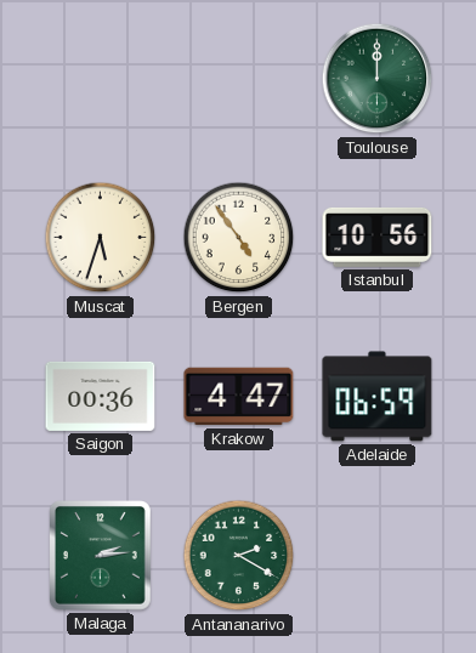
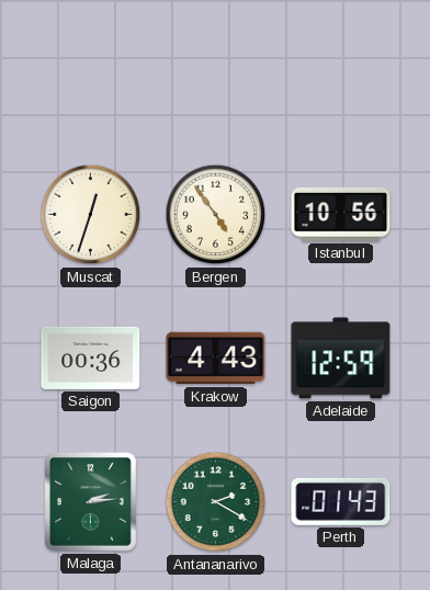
Toulouse: 12:00 -> none
Muscat: 5:33 -> 12:33
Krakow: 4:47 -> 4:43
Adelaide: 06:59 -> 12:59
Perth: none -> 01:43
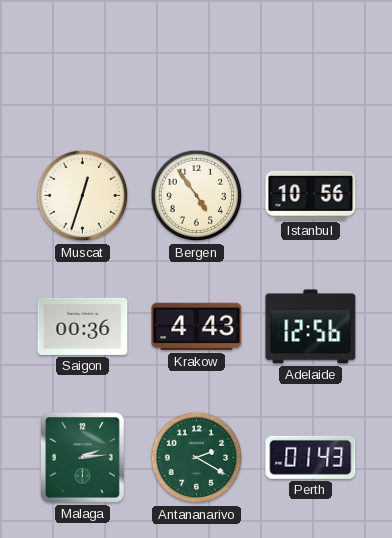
Adelaide: 12:59 -> 12:56
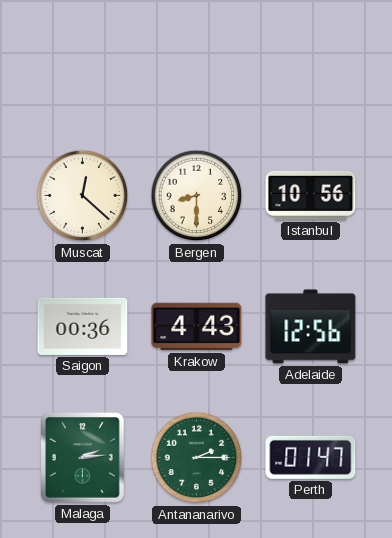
Muscat: 12:33 -> 12:22
Bergen: 4:54 -> 8:30
Antananarivo: 2:20 -> 2:15
Perth: 01:43 -> 01:47
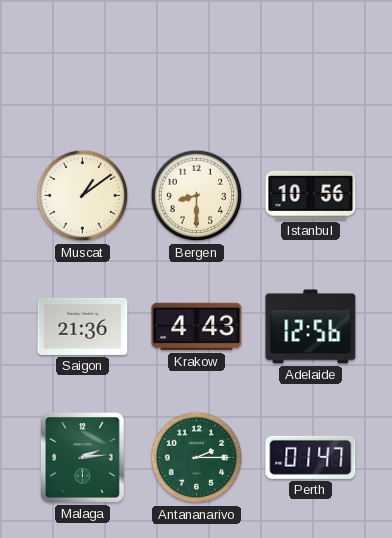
Muscat: 12:22 -> 1:09
Saigon: 00:36 -> 21:36
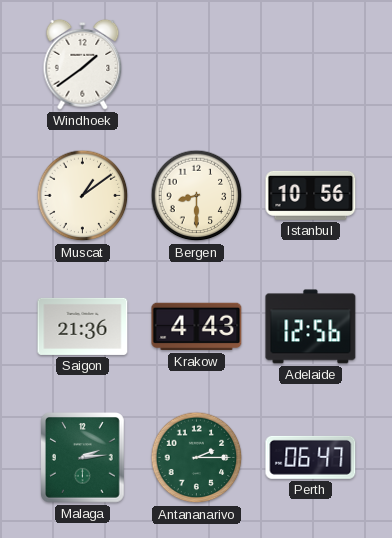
Windhoek: none -> 1:39
Perth: 01:47 -> 06:47
